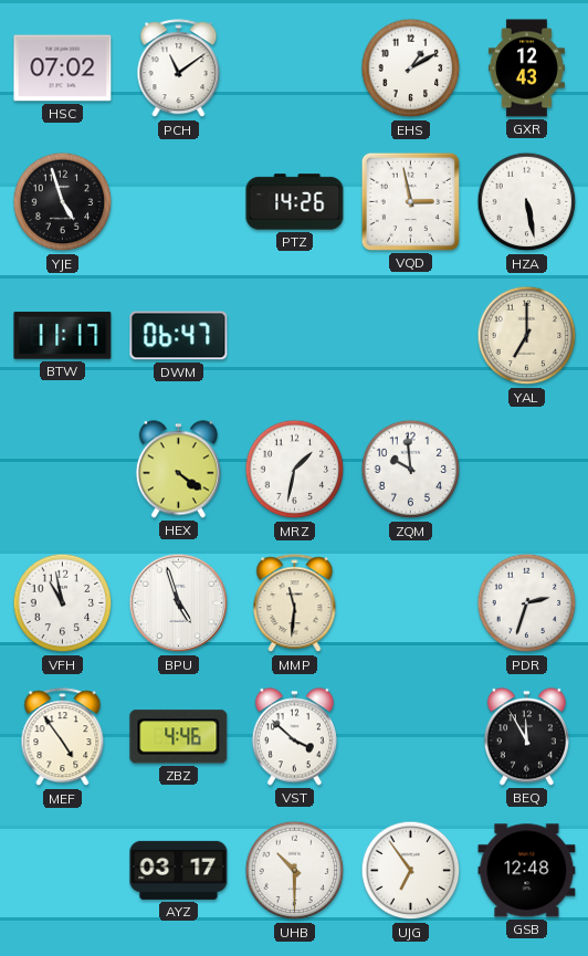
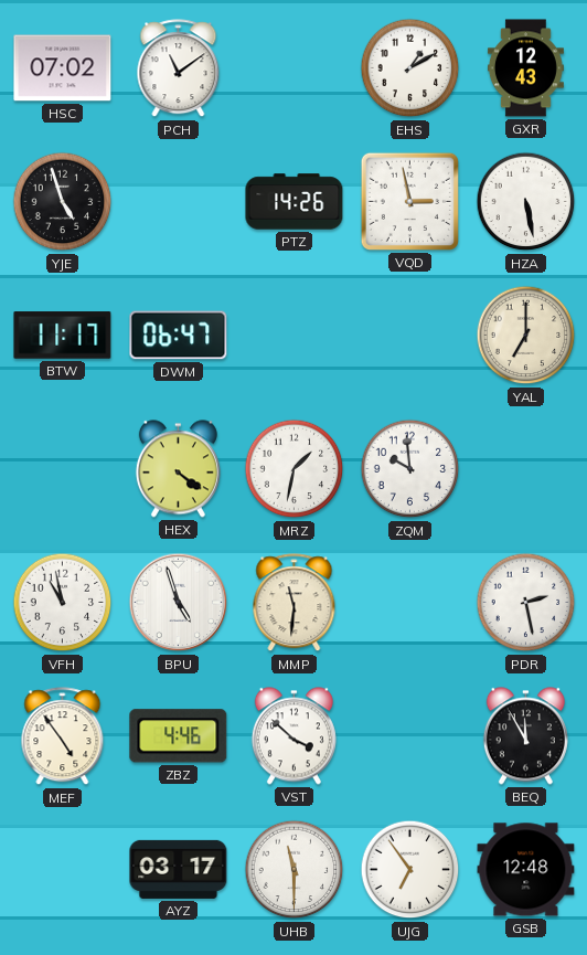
PDR: 2:33 -> 2:28
UHB: 10:30 -> 11:30
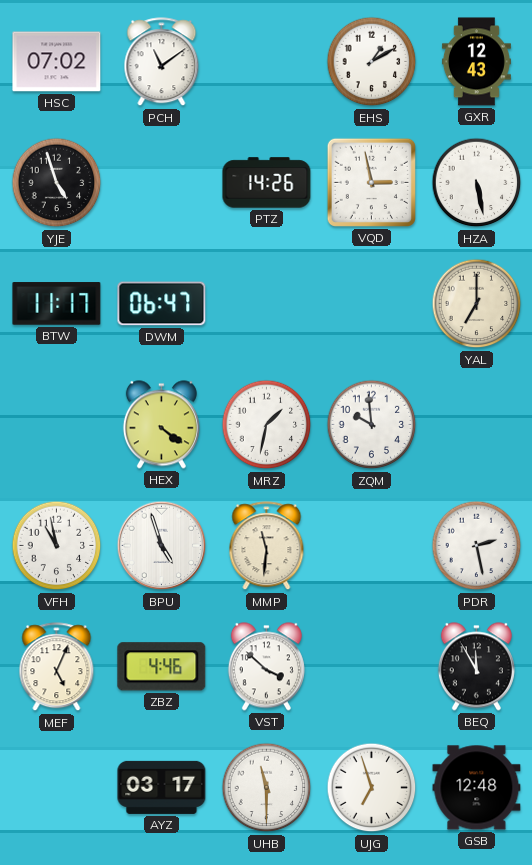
MEF: 4:54 -> 5:04
UJG: 6:54 -> 6:57
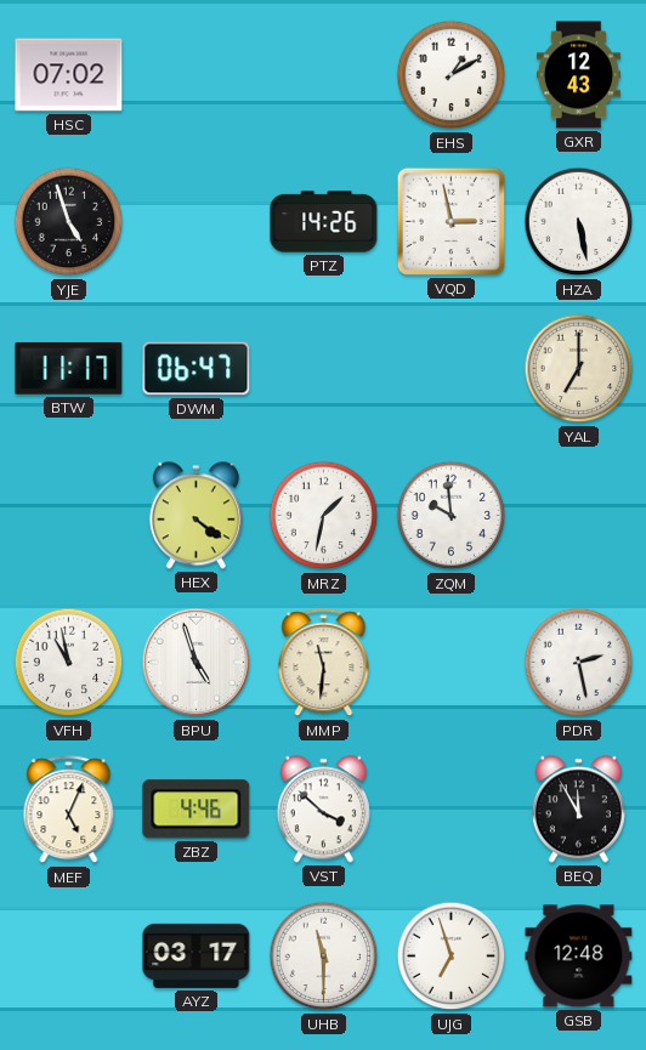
PCH: 11:09 -> none
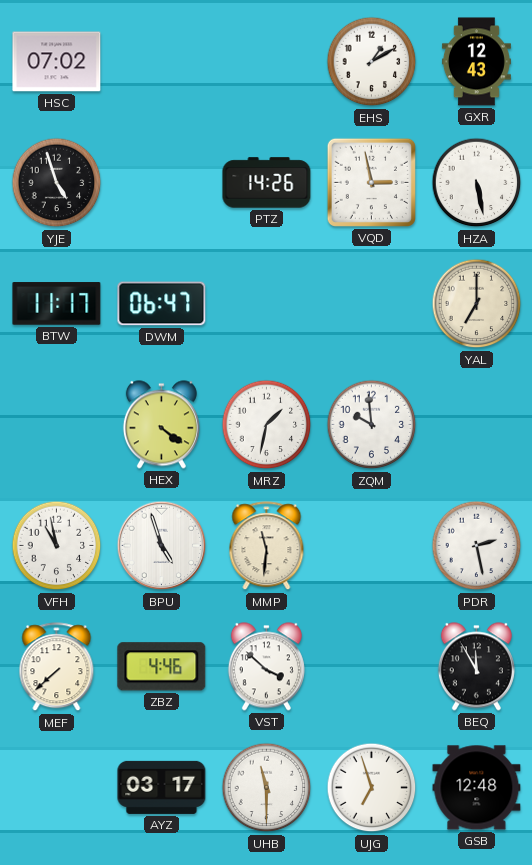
MEF: 5:04 -> 7:38
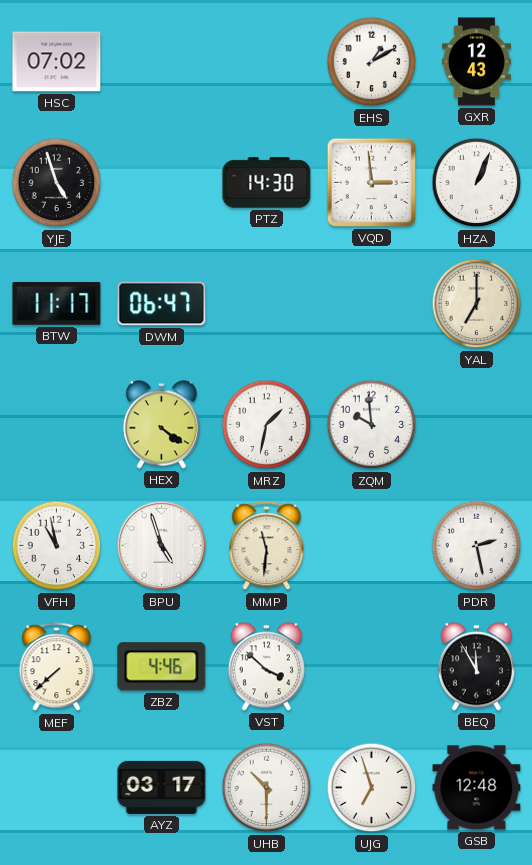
PTZ: 14:26 -> 14:30
VQD: 2:58 -> 2:59
HZA: 5:28 -> 1:04
UHB: 11:30 -> 10:30
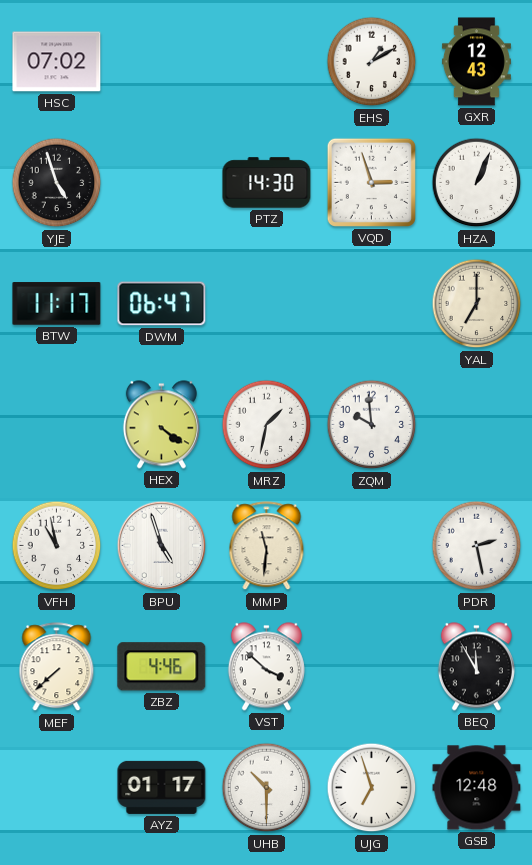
VQD: 2:59 -> 2:57
AYZ: 03:17 -> 01:17
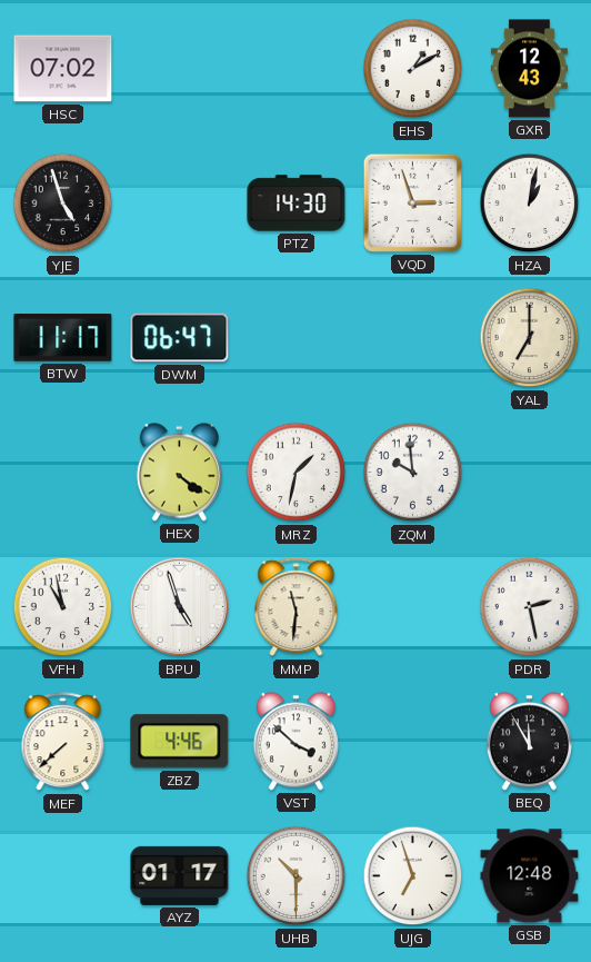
HZA: 1:04 -> 1:02
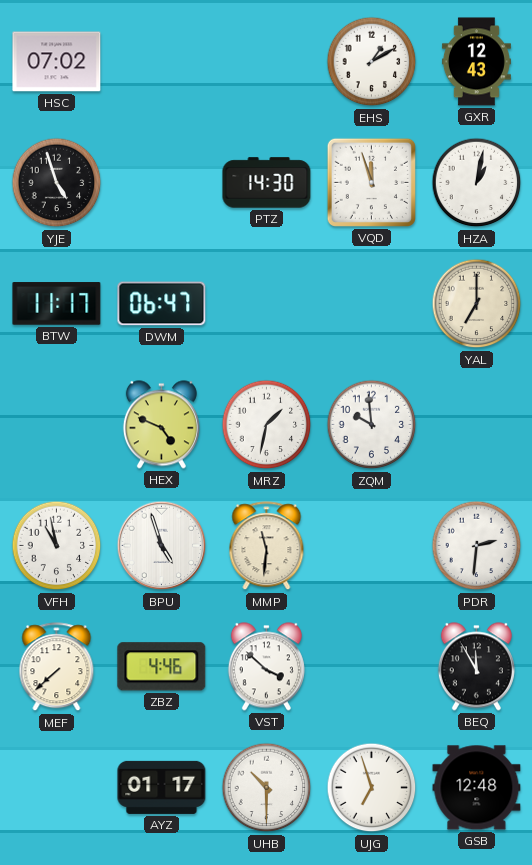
VQD: 2:57 -> 11:57
HEX: 4:21 -> 4:49
PDR: 2:28 -> 2:31
